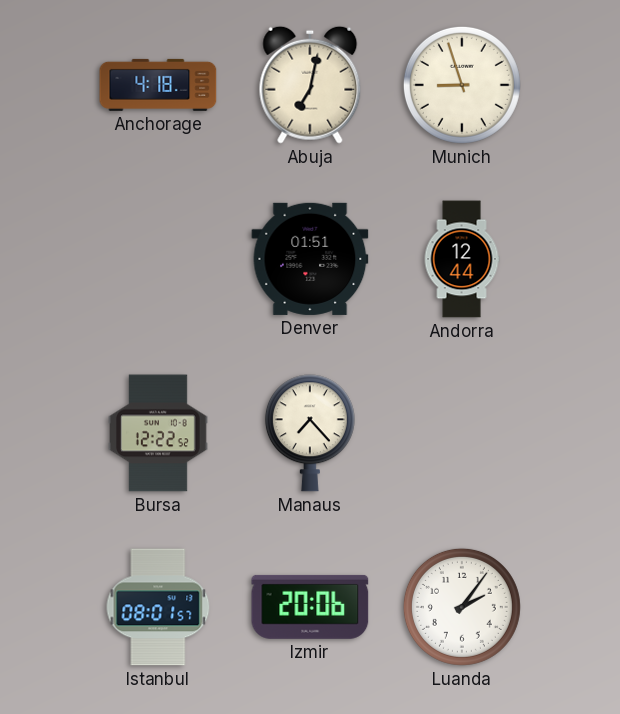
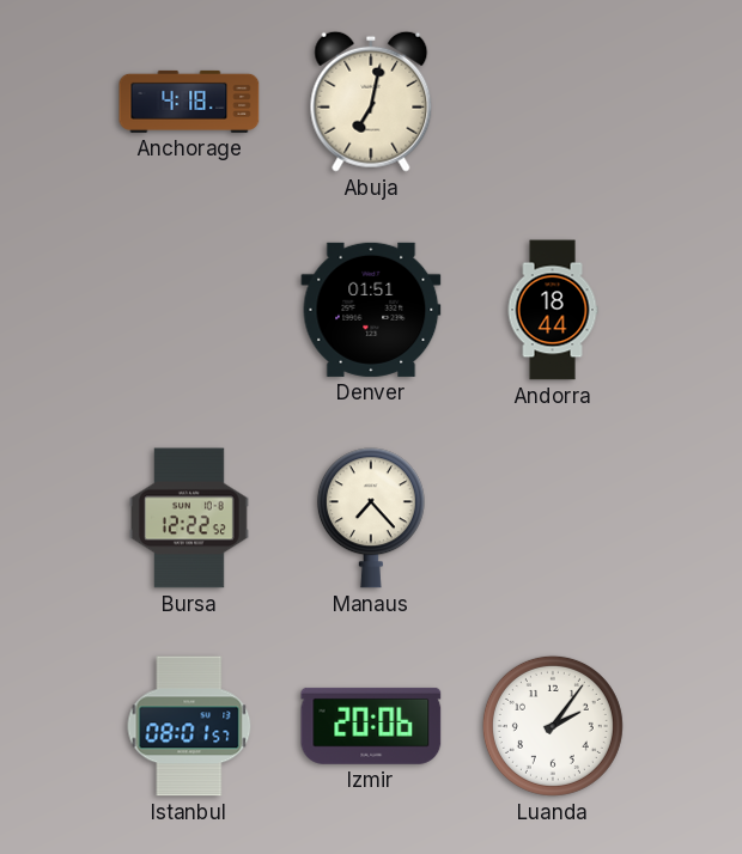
Munich: 8:57 -> none
Andorra: 12:44 -> 18:44
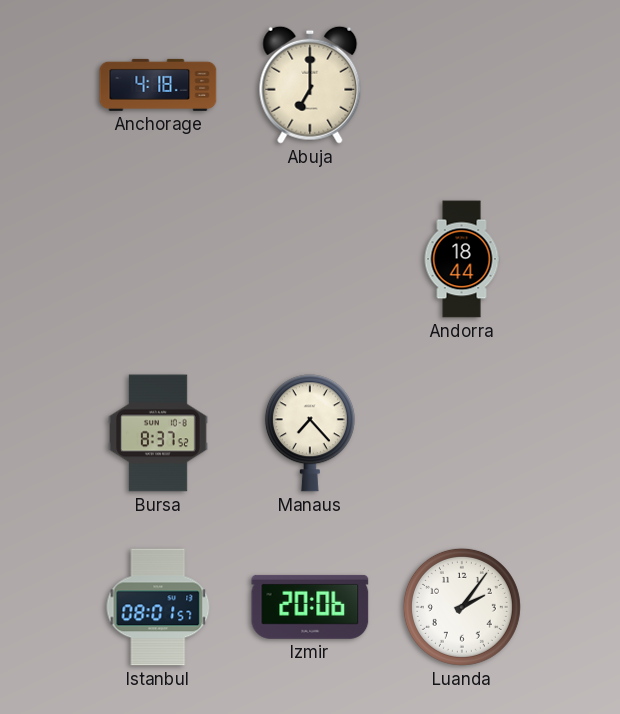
Abuja: 7:02 -> 7:00
Denver: 01:51 -> none
Bursa: 12:22 -> 8:37
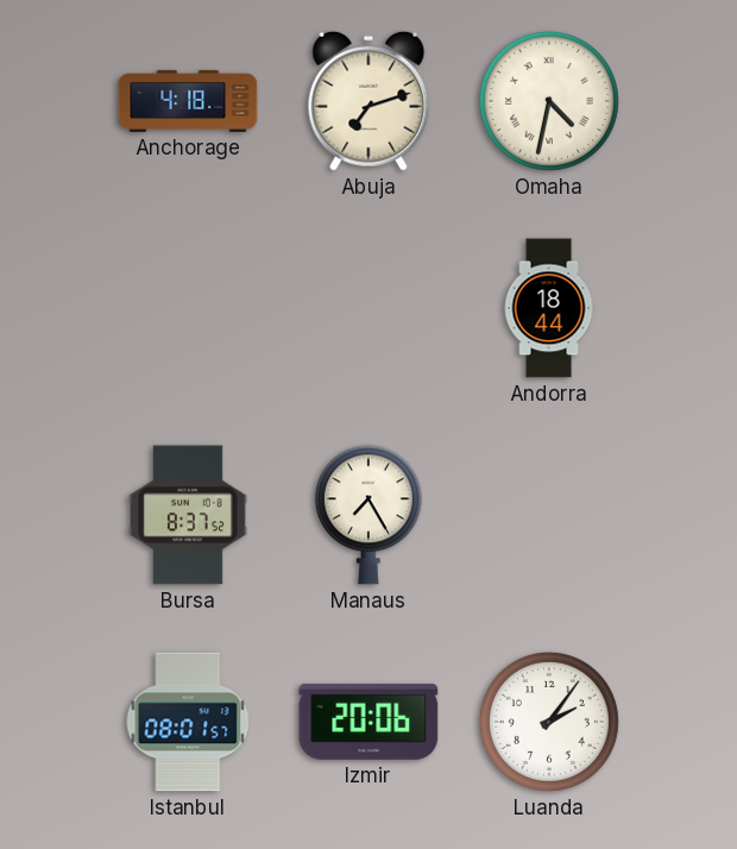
Abuja: 7:00 -> 7:12
Omaha: none -> 4:32
Manaus: 7:23 -> 7:25
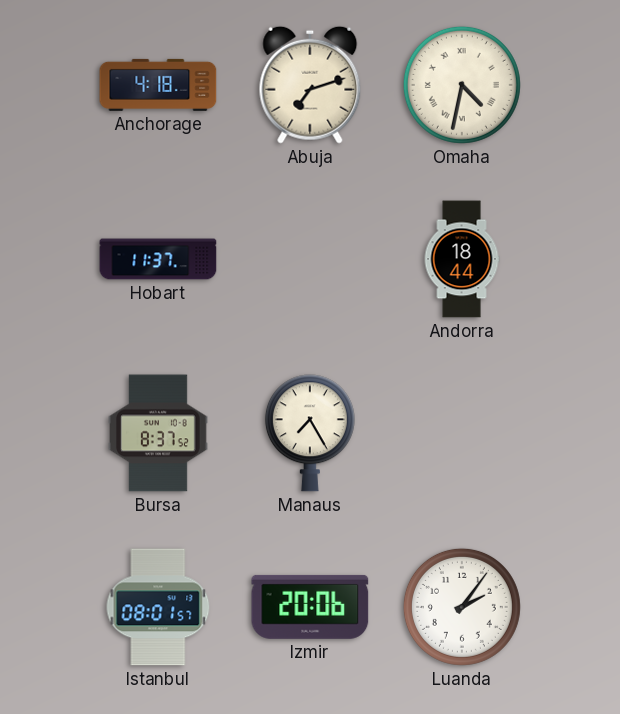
Hobart: none -> 11:37
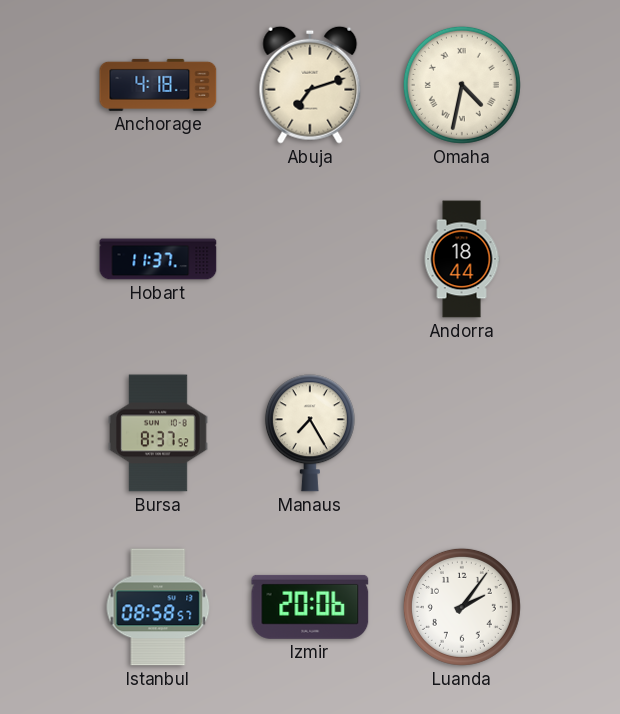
Istanbul: 08:01 -> 08:58
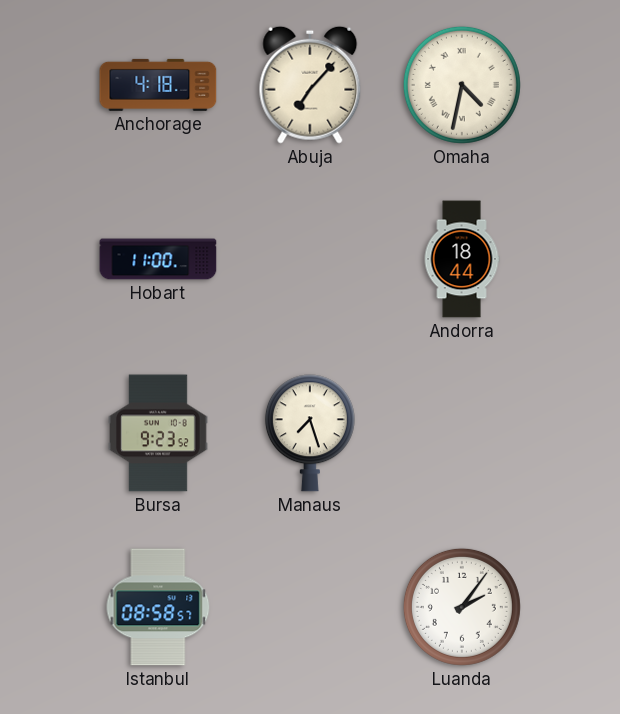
Abuja: 7:12 -> 7:07
Hobart: 11:37 -> 11:00
Bursa: 8:37 -> 9:23
Manaus: 7:25 -> 7:27
Izmir: 20:06 -> none
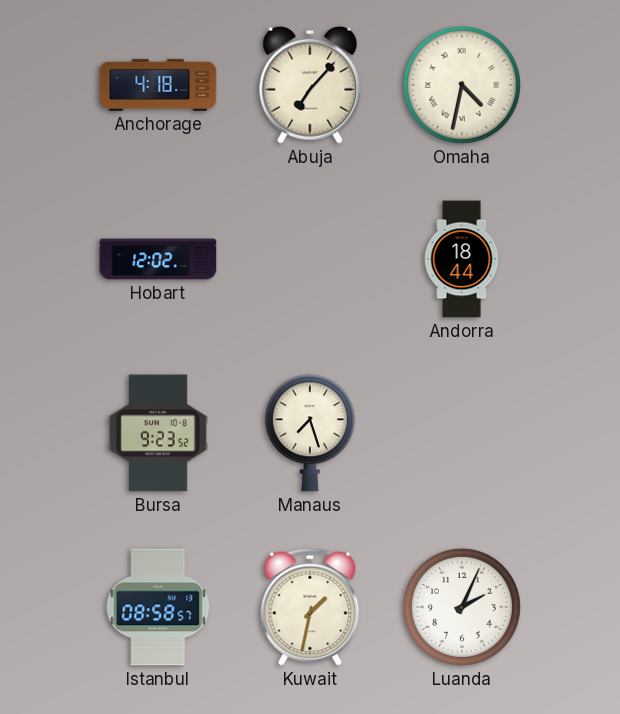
Hobart: 11:00 -> 12:02
Kuwait: none -> 1:32
Luanda: 2:06 -> 2:04
